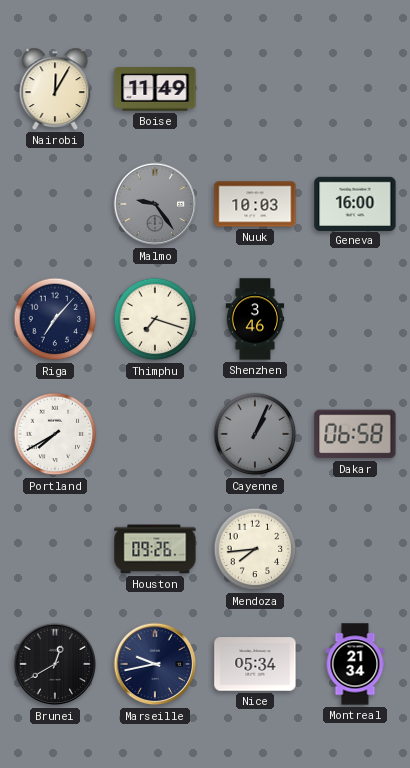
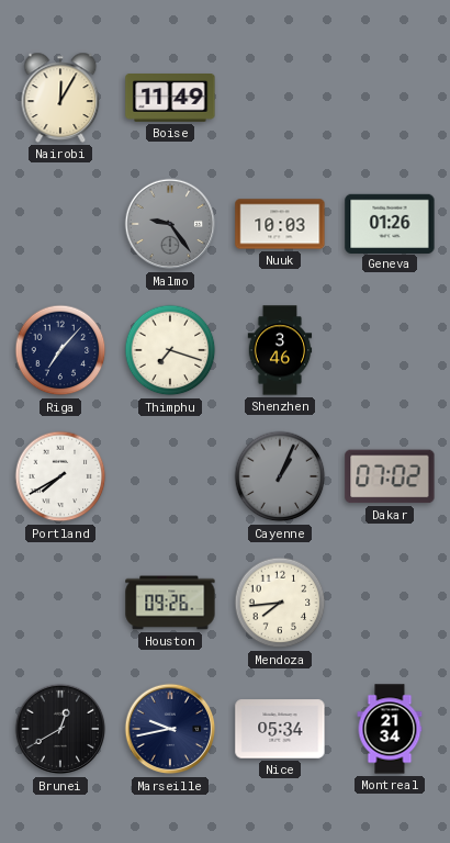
Geneva: 16:00 -> 01:26
Dakar: 06:58 -> 07:02
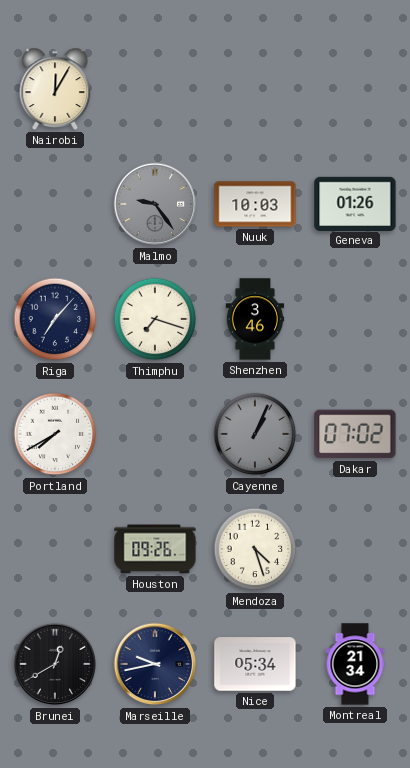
Boise: 11:49 -> none
Mendoza: 7:44 -> 4:27
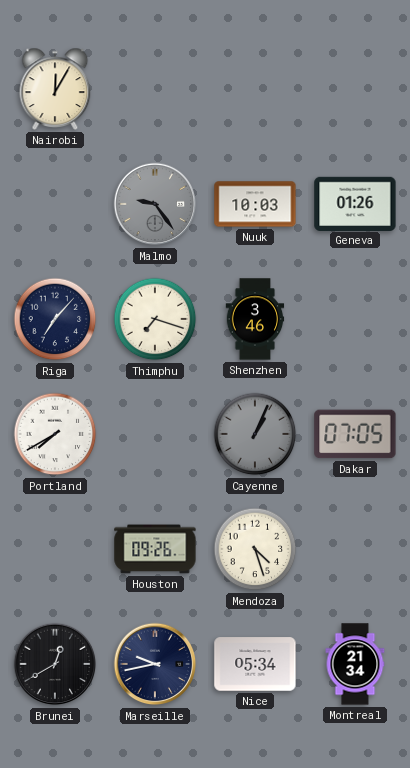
Dakar: 07:02 -> 07:05
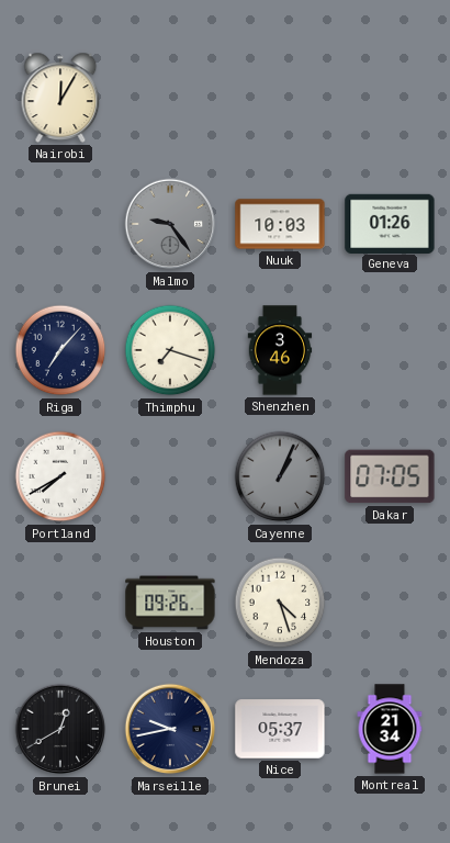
Nice: 05:34 -> 05:37
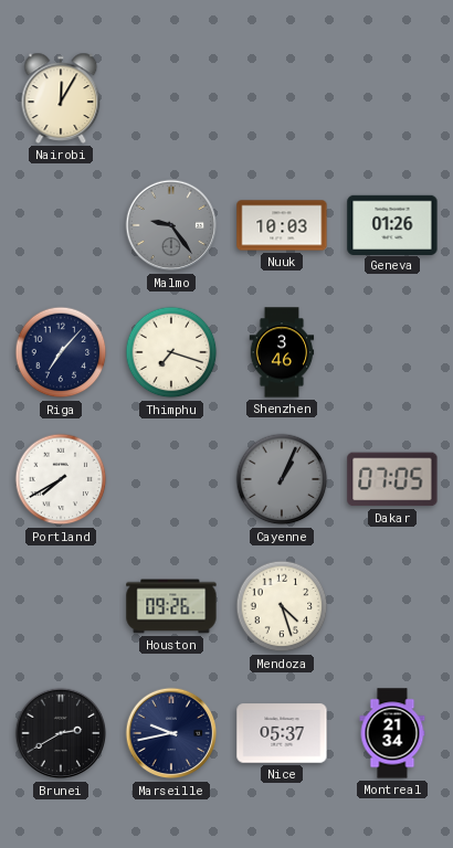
Brunei: 12:40 -> 2:40
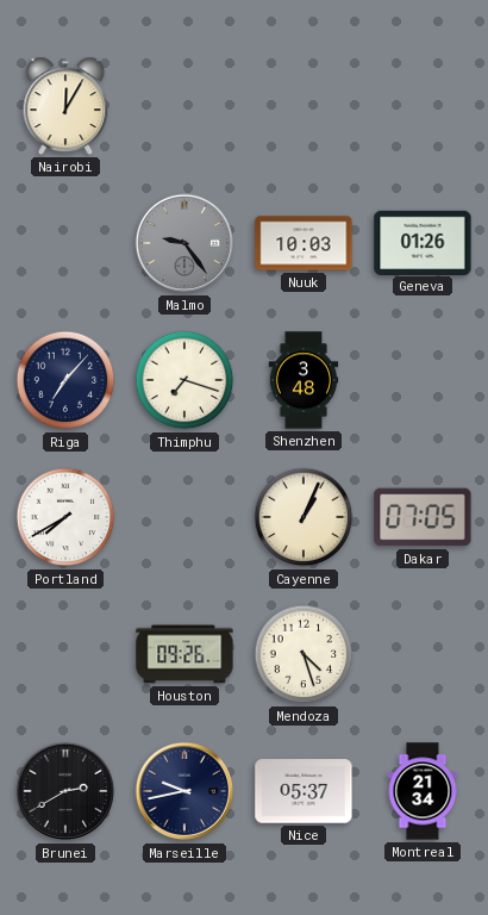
Shenzhen: 3:46 -> 3:48
Cayenne dial: grey -> cream
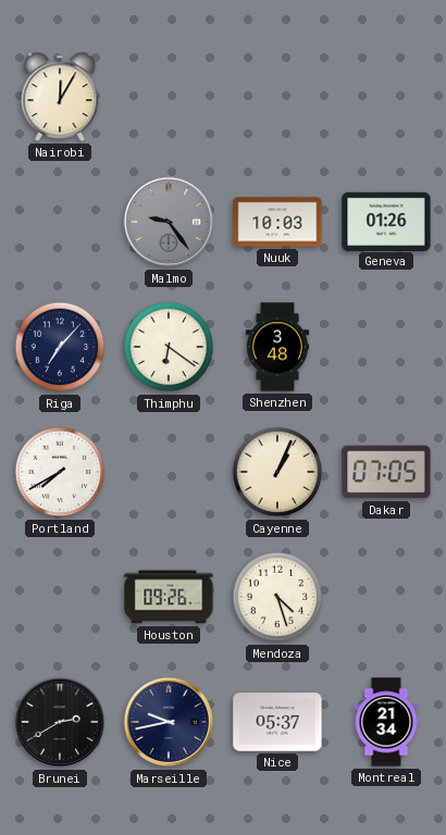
Thimphu: 7:18 -> 6:21
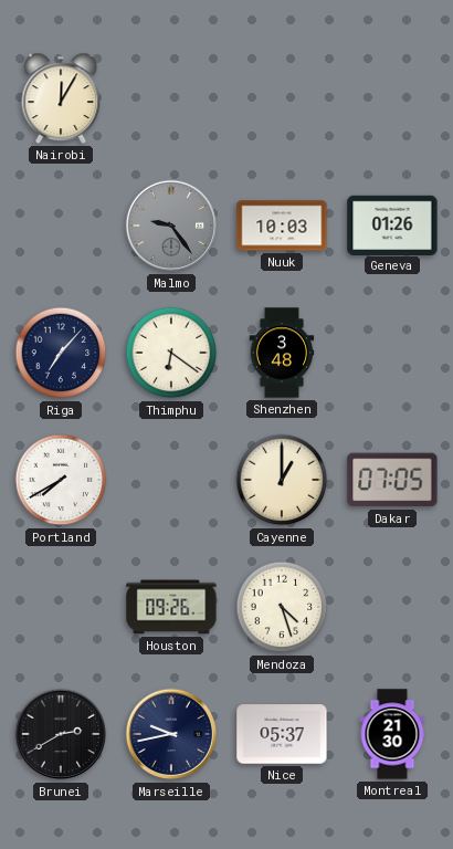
Cayenne: 1:04 -> 1:00
Montreal: 21:34 -> 21:30
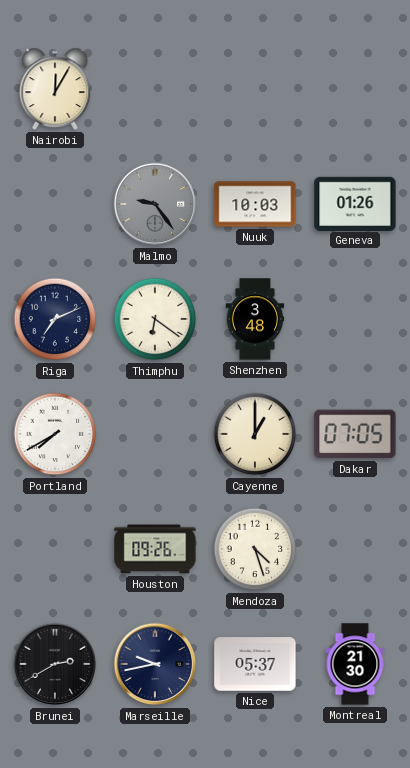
Riga: 7:07 -> 7:11
